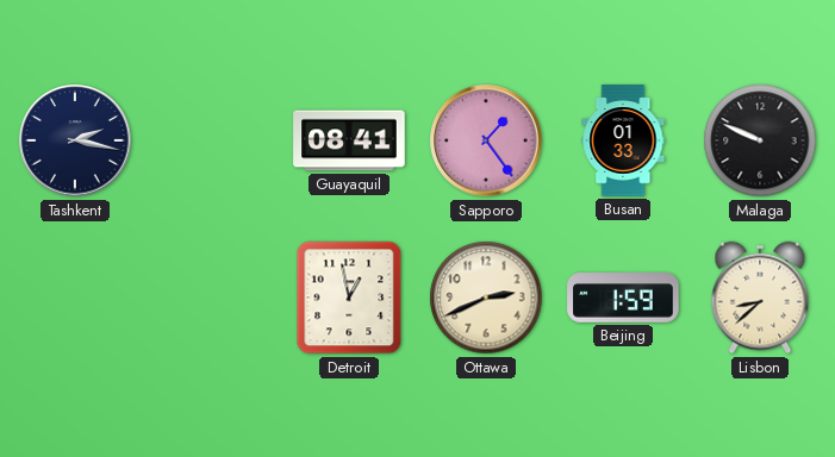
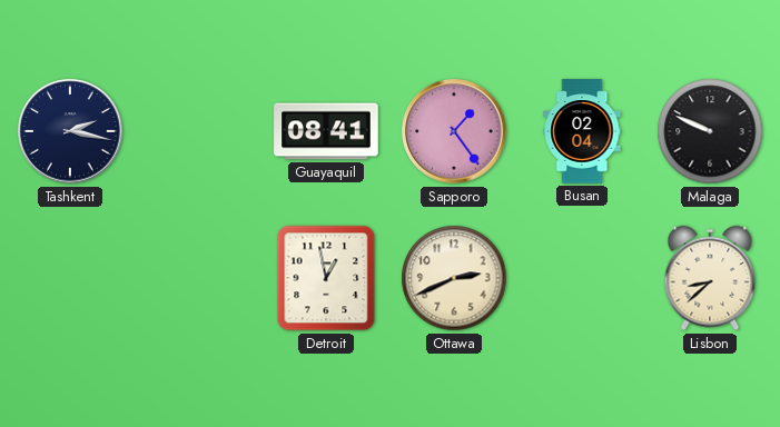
Busan: 01:33 -> 02:04
Beijing: 1:59 -> none
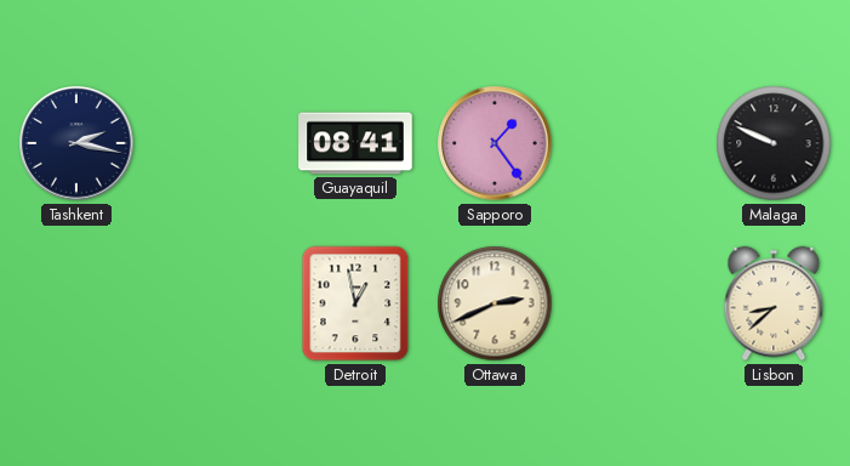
Busan: 02:04 -> none
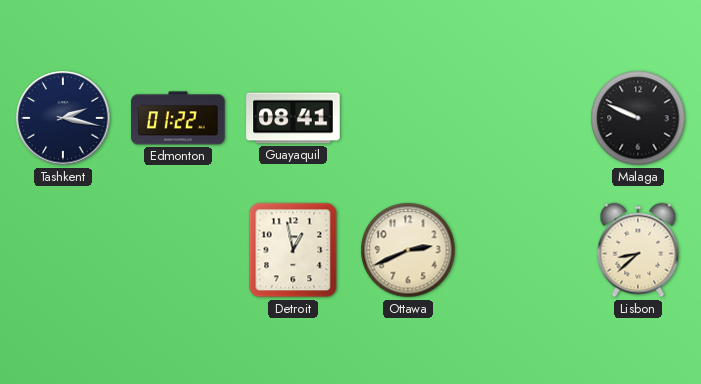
Edmonton: none -> 01:22
Sapporo: 1:24 -> none
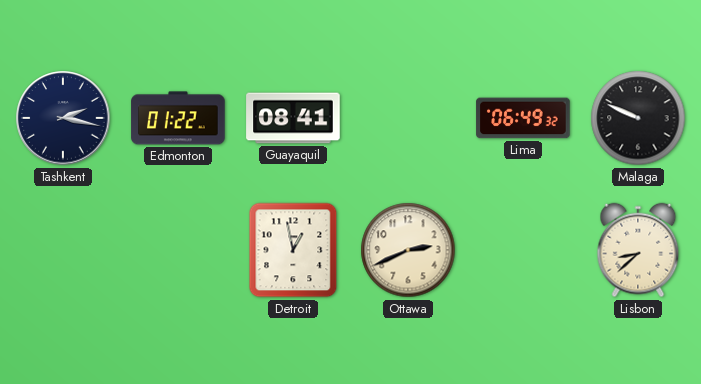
Lima: none -> 06:49
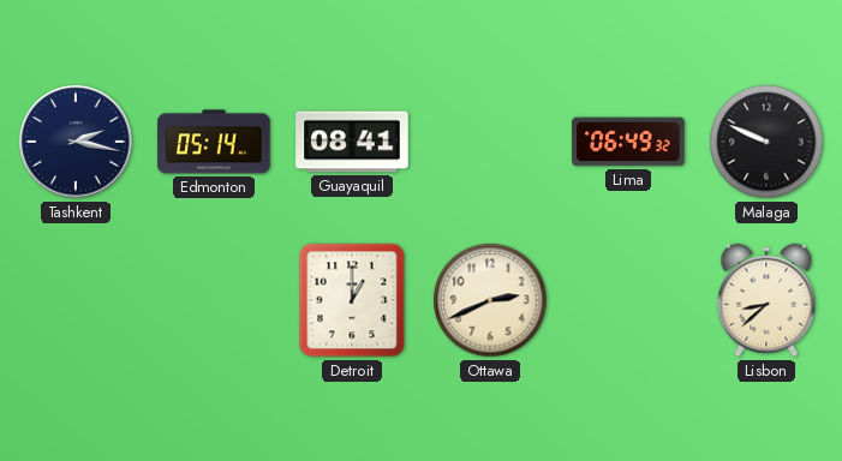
Edmonton: 01:22 -> 05:14
Detroit: 12:58 -> 1:00
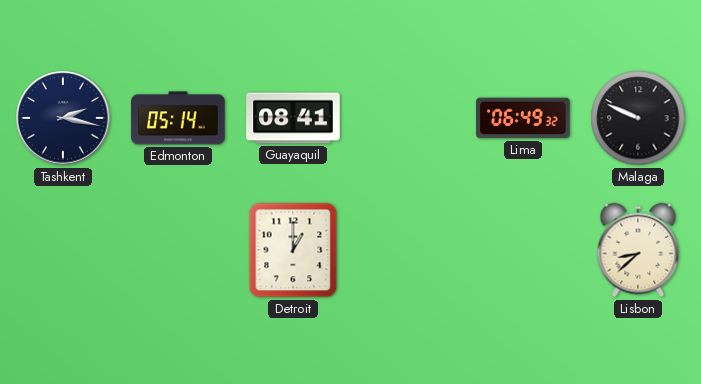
Ottawa: 2:41 -> none
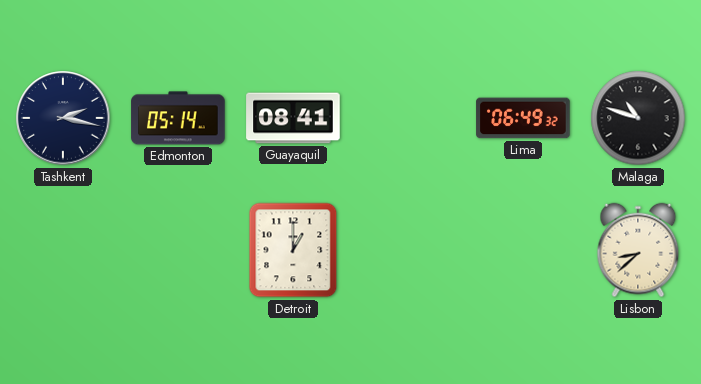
Malaga: 9:49 -> 10:48
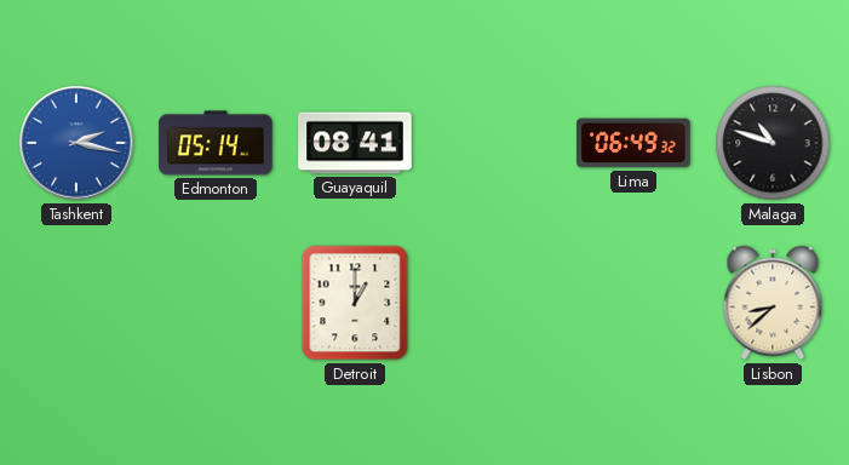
Tashkent dial: navy -> blue
